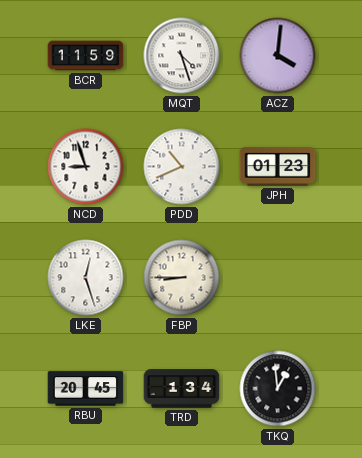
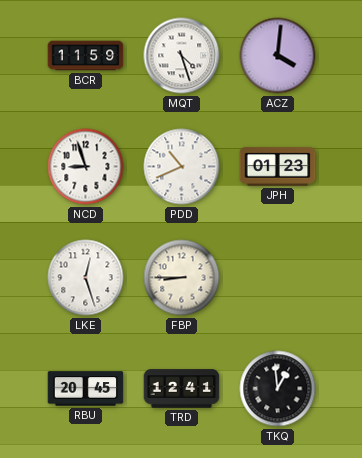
TRD: 1:34 -> 12:41
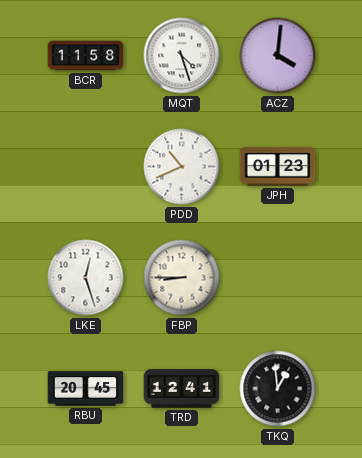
BCR: 11:59 -> 11:58
NCD: 8:57 -> none
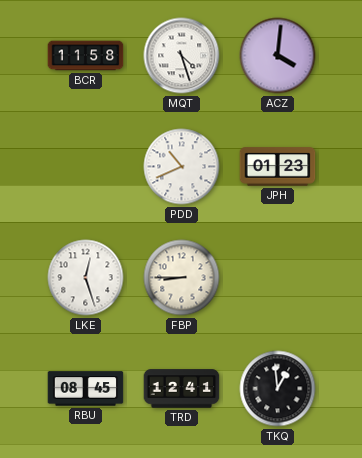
RBU: 20:45 -> 08:45
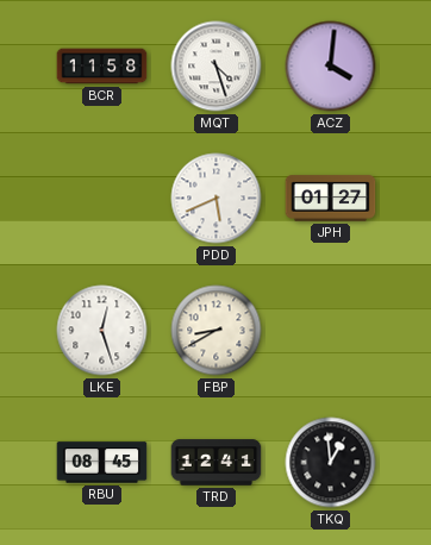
PDD: 10:41 -> 5:41
JPH: 01:23 -> 01:27
FBP: 8:45 -> 8:40
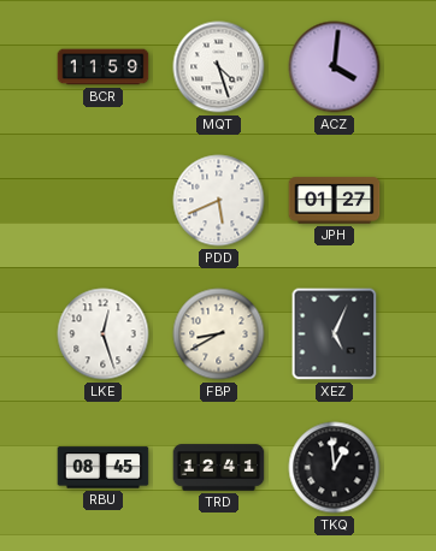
BCR: 11:58 -> 11:59
XEZ: none -> 5:04
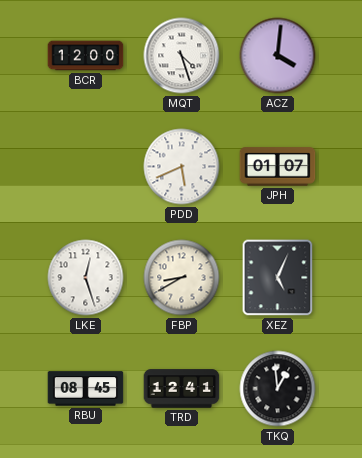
BCR: 11:59 -> 12:00
JPH: 01:27 -> 01:07
